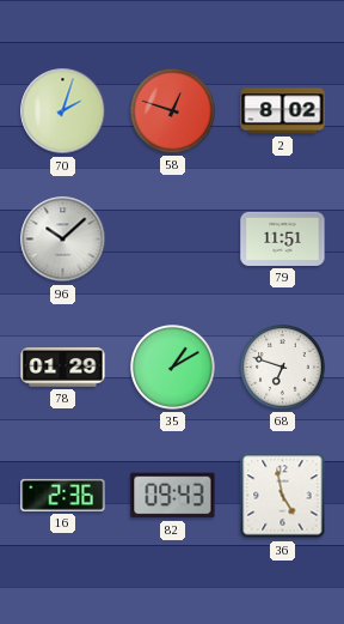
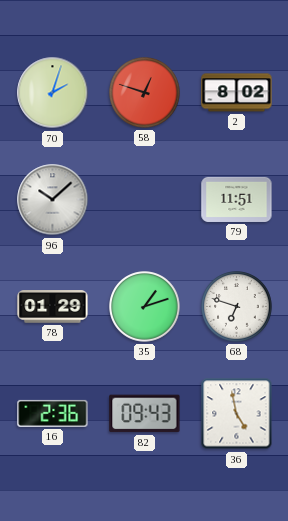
35: 1:10 -> 1:12
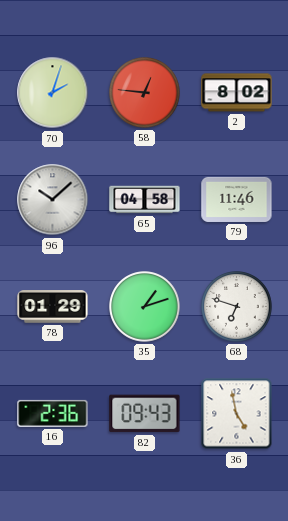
58: 12:48 -> 12:46
65: none -> 04:58
79: 11:51 -> 11:46
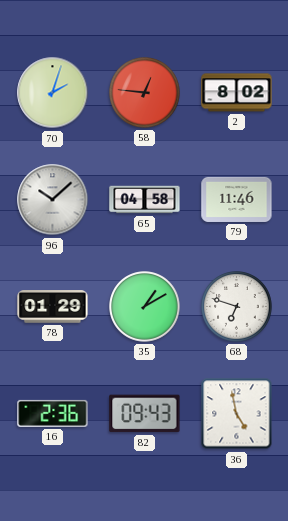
35: 1:12 -> 1:10
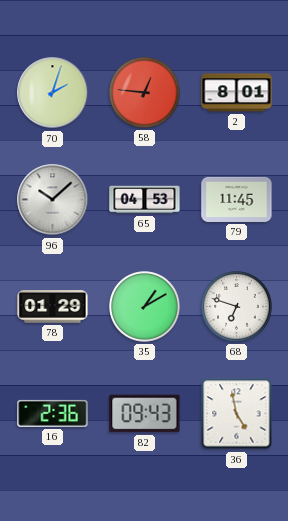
2: 8:02 -> 8:01
65: 04:58 -> 04:53
79: 11:46 -> 11:45
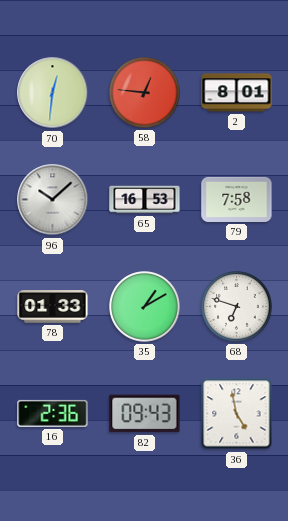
70: 2:03 -> 12:31
65: 04:53 -> 16:53
79: 11:45 -> 7:58
78: 01:29 -> 01:33
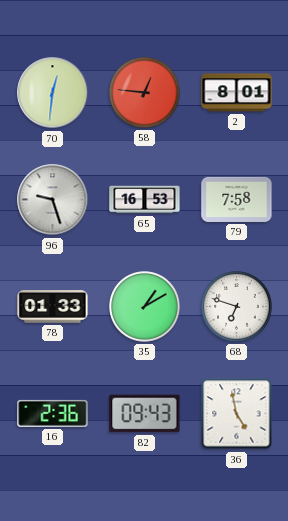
96: 10:08 -> 9:27
